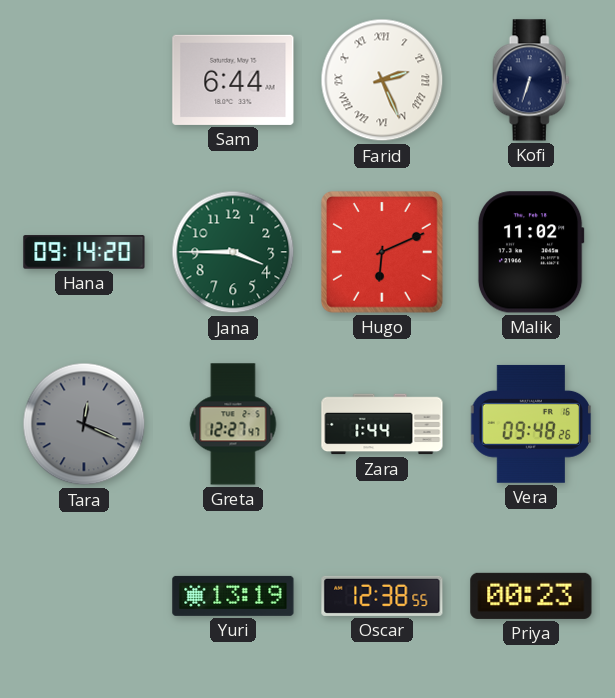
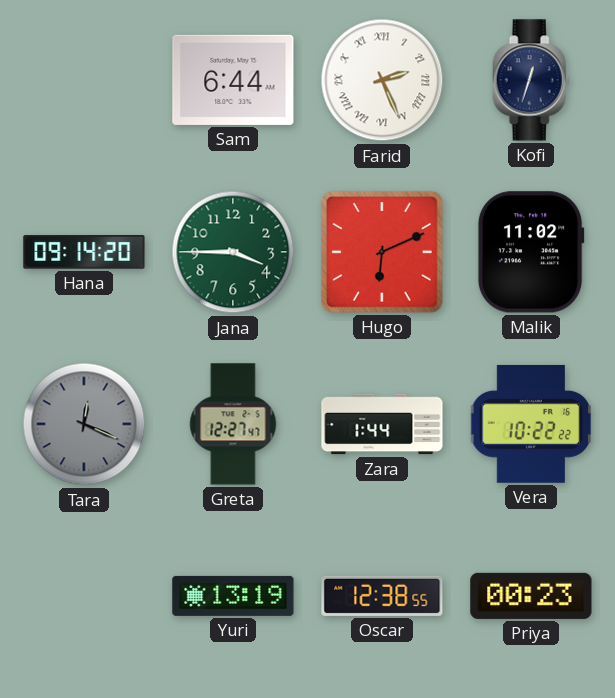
Kofi: 6:33 -> 12:33
Vera: 09:48 -> 10:22
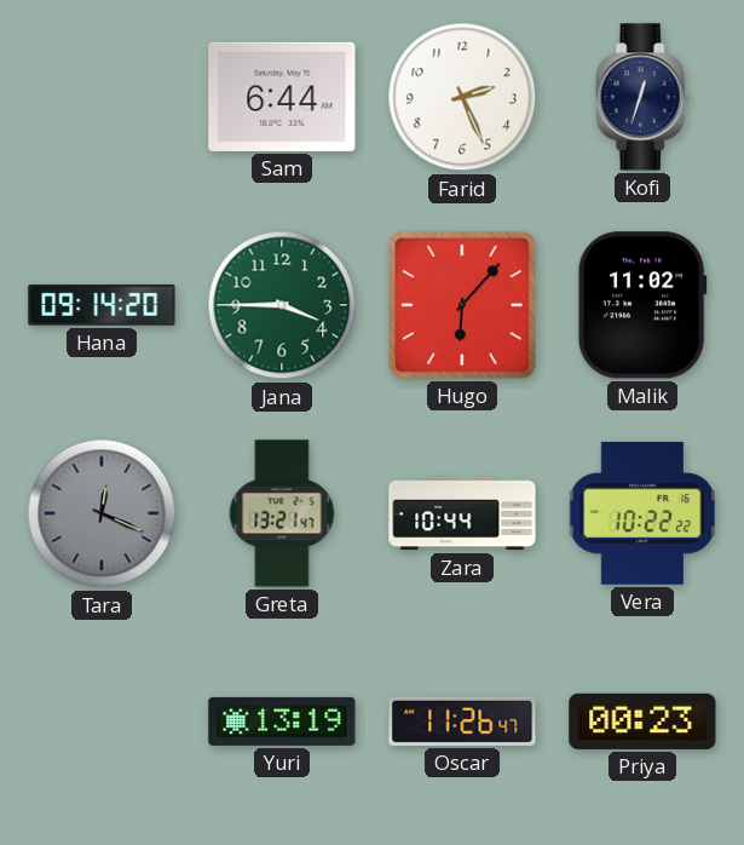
Farid numerals: Roman -> Arabic
Hugo: 6:11 -> 6:07
Greta: 12:27 -> 13:21
Zara: 1:44 -> 10:44
Oscar: 12:38 -> 11:26
